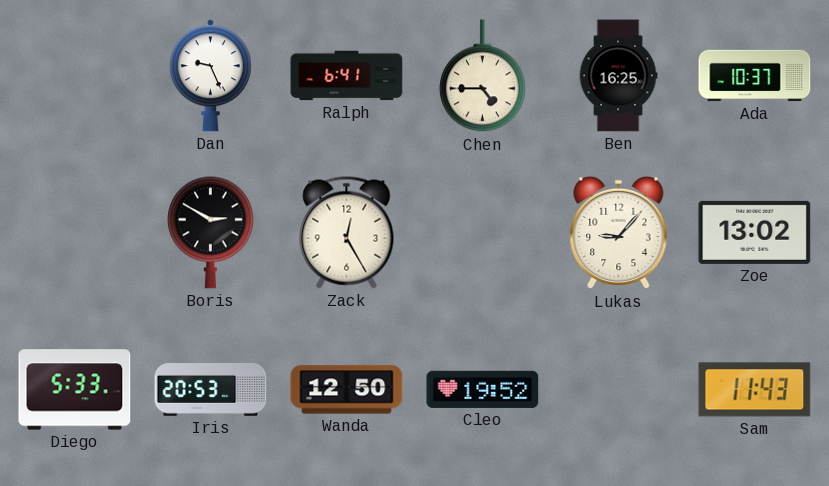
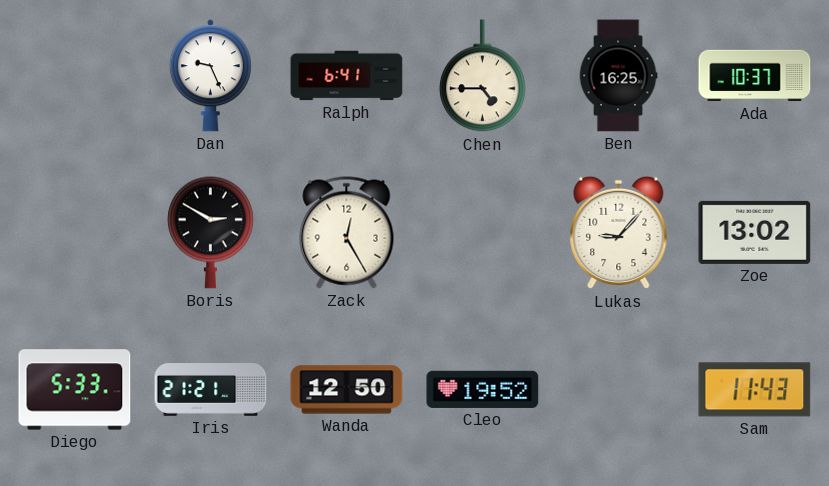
Iris: 20:53 -> 21:21
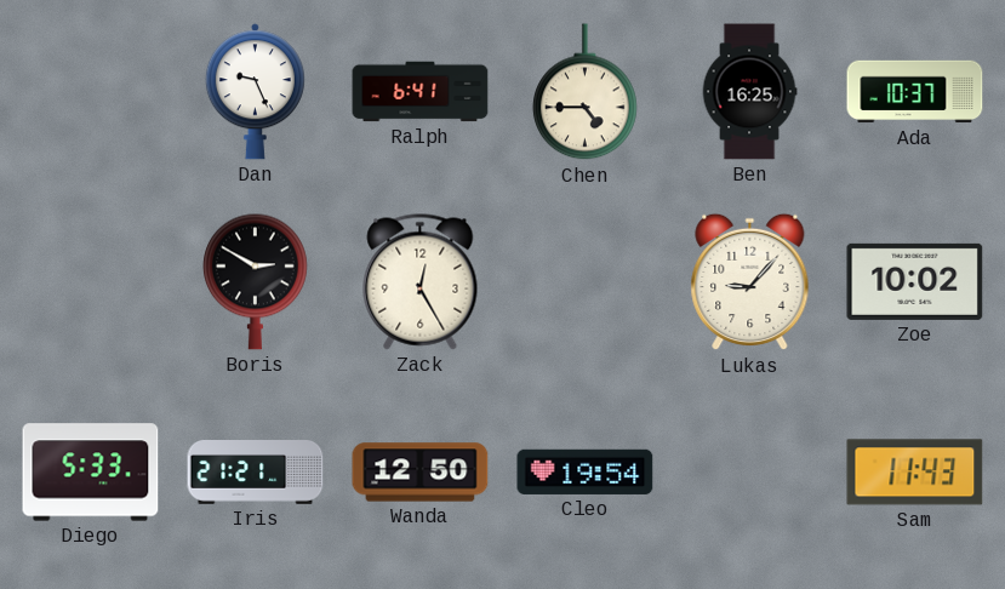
Zoe: 13:02 -> 10:02
Cleo: 19:52 -> 19:54
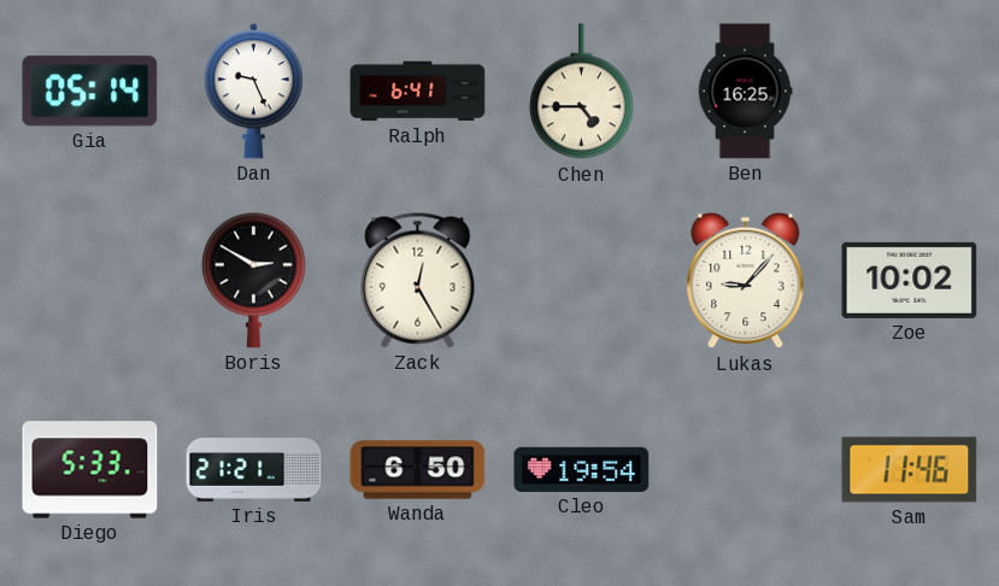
Gia: none -> 05:14
Ada: 10:37 -> none
Wanda: 12:50 -> 6:50
Sam: 11:43 -> 11:46
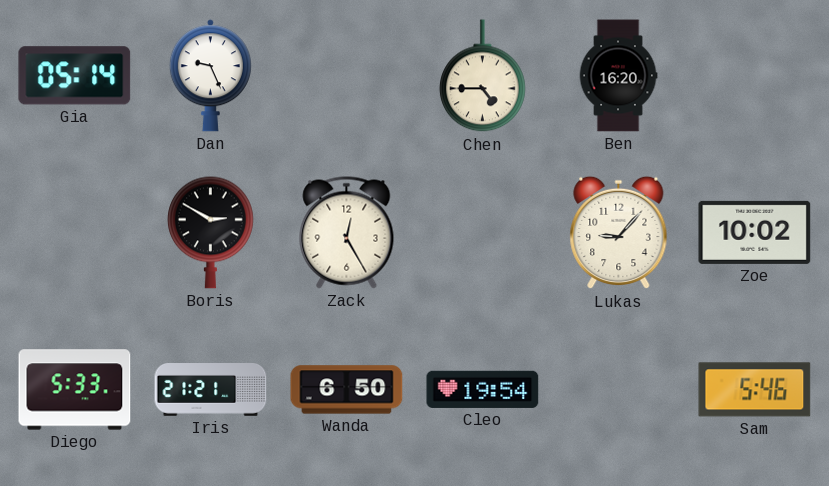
Ralph: 6:41 -> none
Ben: 16:25 -> 16:20
Sam: 11:46 -> 5:46
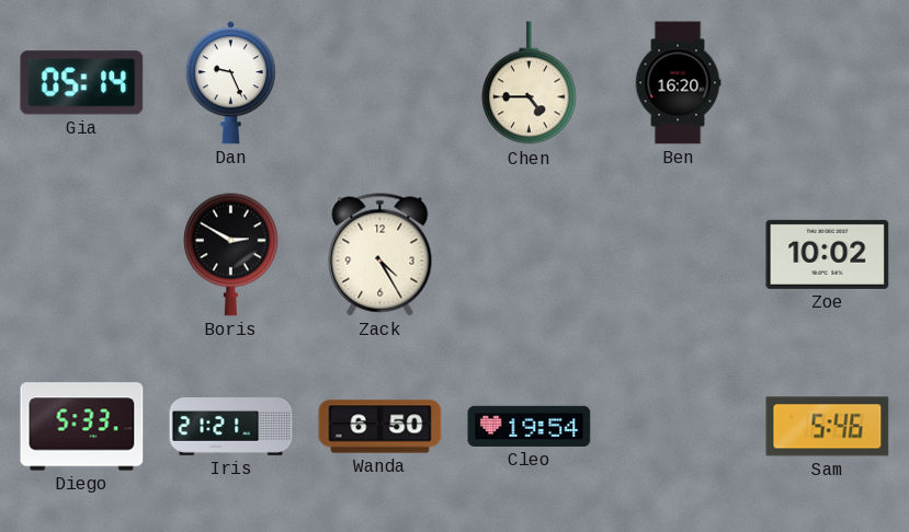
Zack: 12:25 -> 4:25
Lukas: 9:07 -> none
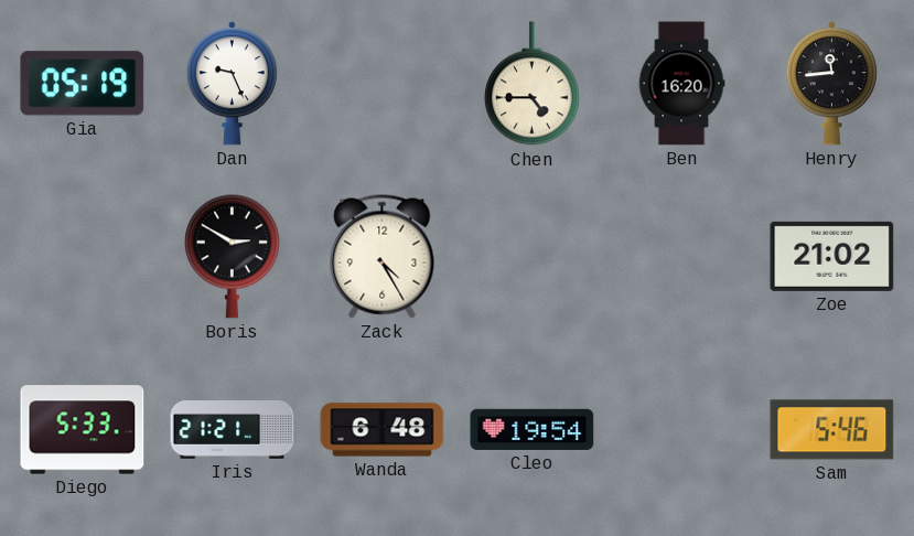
Gia: 05:14 -> 05:19
Henry: none -> 11:44
Zoe: 10:02 -> 21:02
Wanda: 6:50 -> 6:48
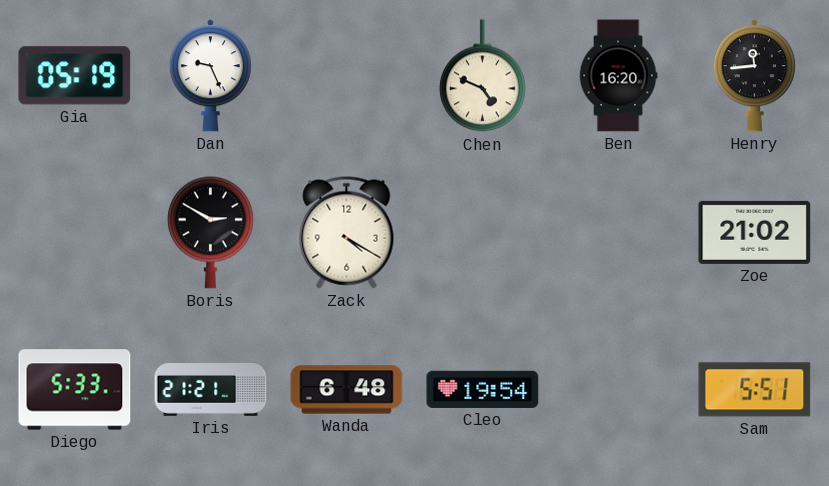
Chen: 4:45 -> 4:49
Zack: 4:25 -> 4:20
Sam: 5:46 -> 5:51
